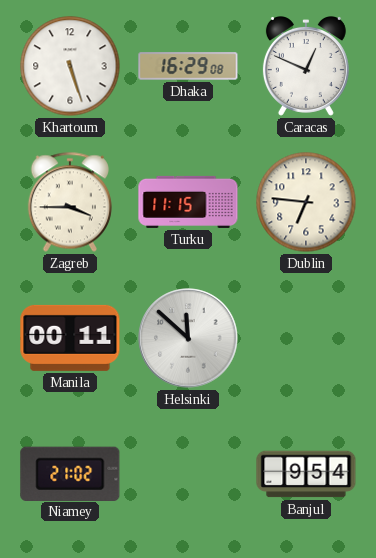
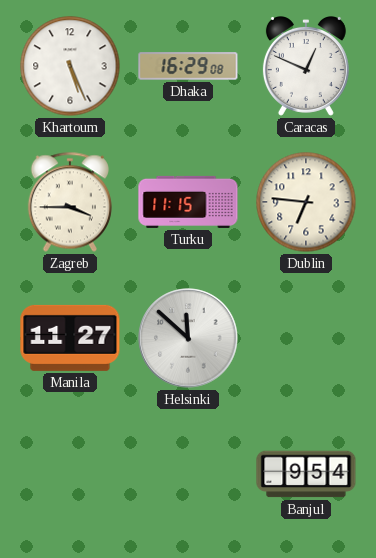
Khartoum: 5:27 -> 5:26
Manila: 00:11 -> 11:27
Niamey: 21:02 -> none
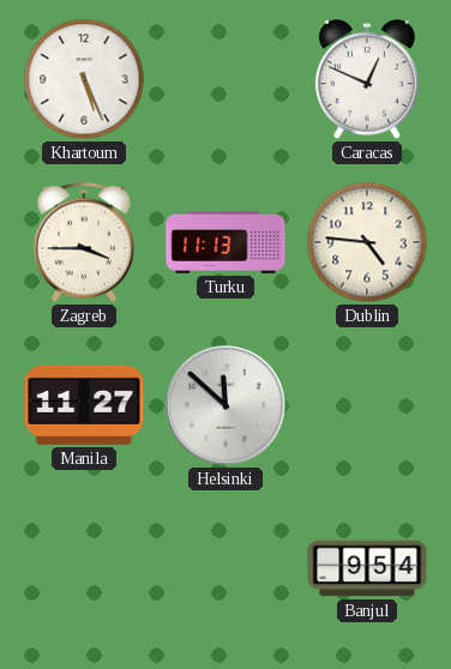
Dhaka: 16:29 -> none
Turku: 11:15 -> 11:13
Dublin: 6:46 -> 4:46
